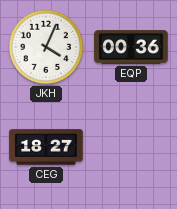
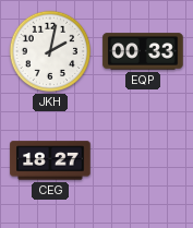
JKH: 4:04 -> 2:02
EQP: 00:36 -> 00:33
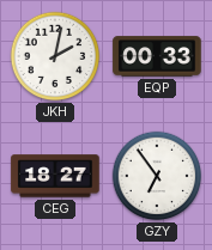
GZY: none -> 6:54
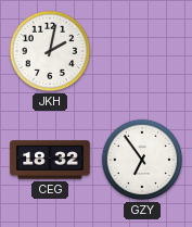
EQP: 00:33 -> none
CEG: 18:27 -> 18:32
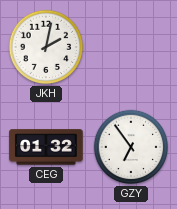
CEG: 18:32 -> 01:32
